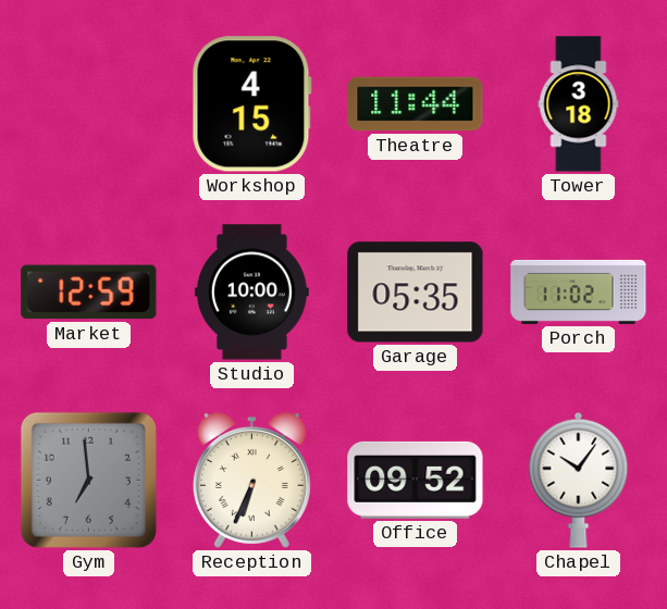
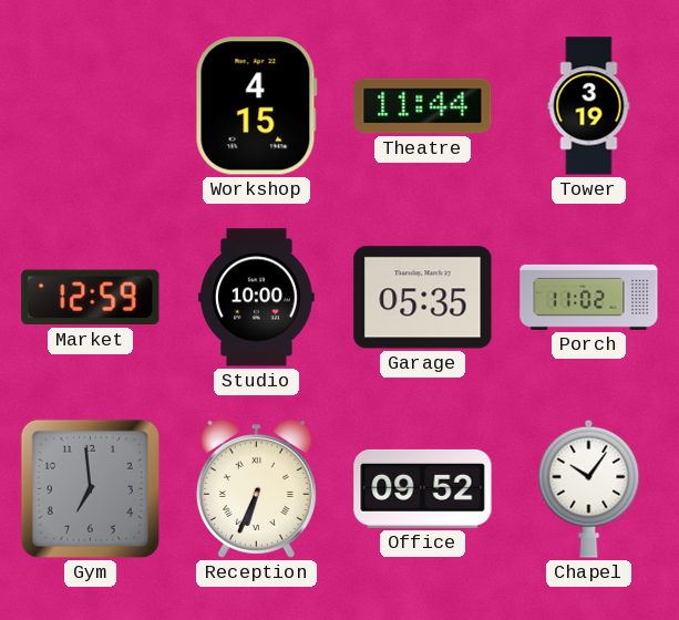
Tower: 3:18 -> 3:19
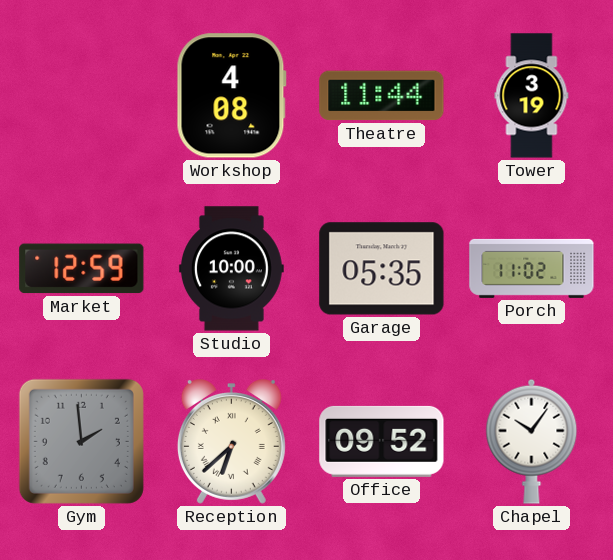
Workshop: 4:15 -> 4:08
Gym: 6:59 -> 1:59
Reception: 6:34 -> 6:38
